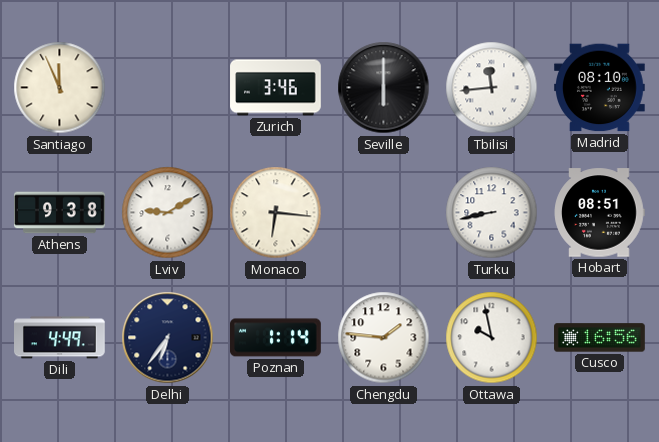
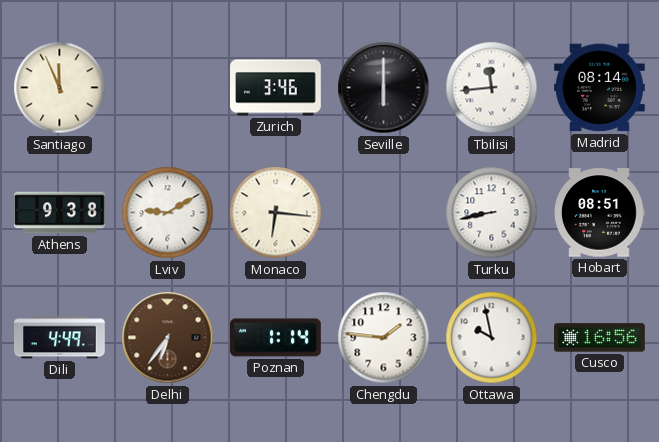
Madrid: 08:10 -> 08:14
Delhi dial: navy -> brown
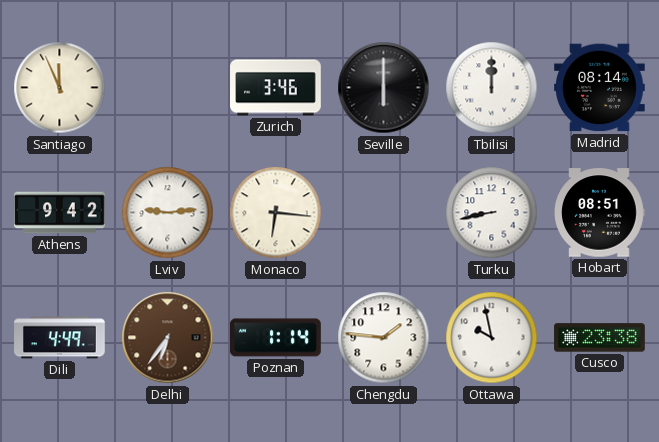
Tbilisi: 11:44 -> 12:00
Athens: 9:38 -> 9:42
Lviv: 9:10 -> 9:14
Cusco: 16:56 -> 23:38
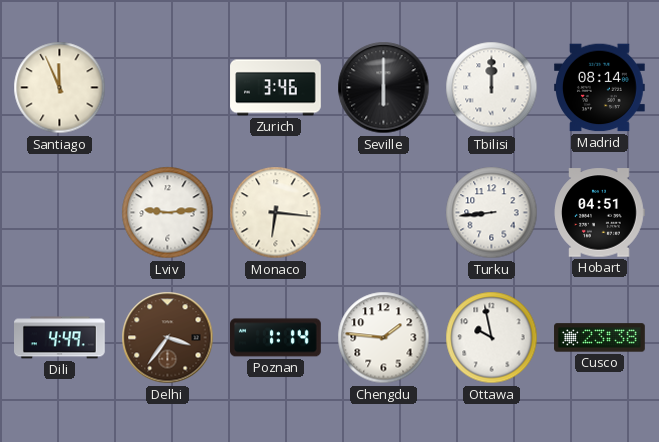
Athens: 9:42 -> none
Turku: 8:43 -> 8:44
Hobart: 08:51 -> 04:51
Delhi: 6:36 -> 3:36
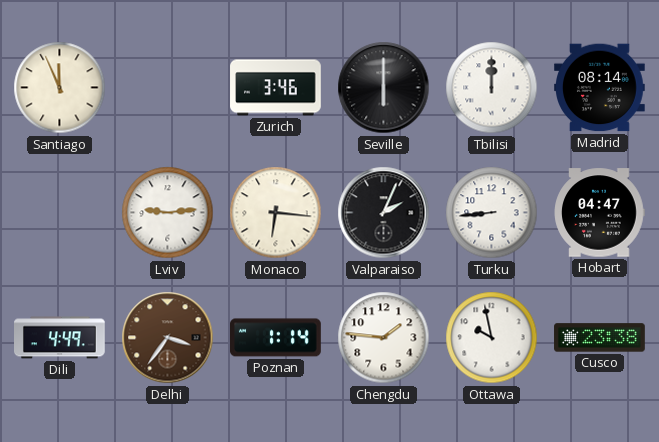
Valparaiso: none -> 2:04
Hobart: 04:51 -> 04:47
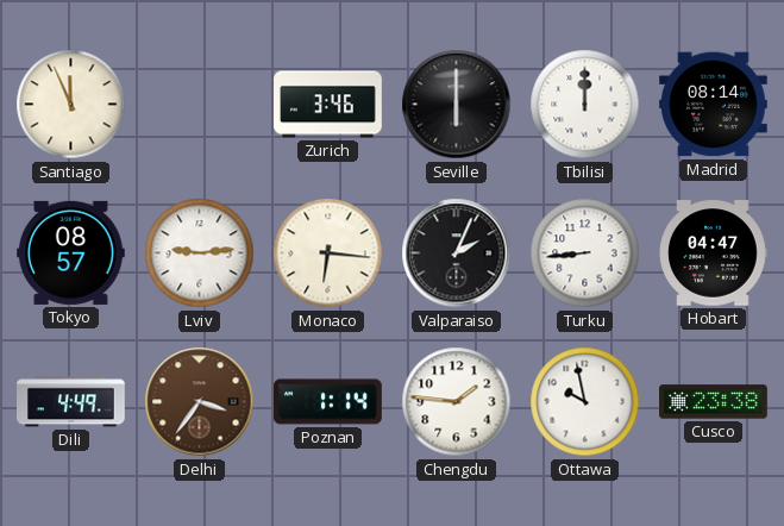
Tokyo: none -> 08:57
